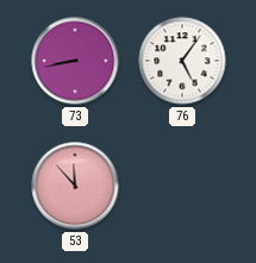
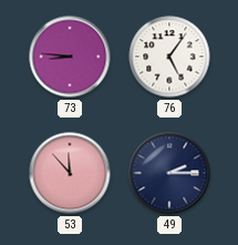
73: 8:43 -> 8:46
49: none -> 2:15
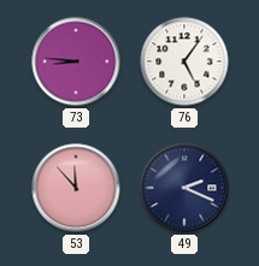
49: 2:15 -> 2:19
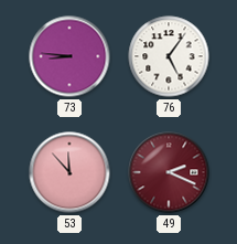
49 dial: navy -> burgundy
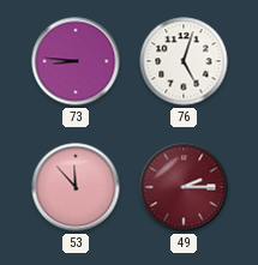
76: 5:06 -> 5:03
49: 2:19 -> 2:15
